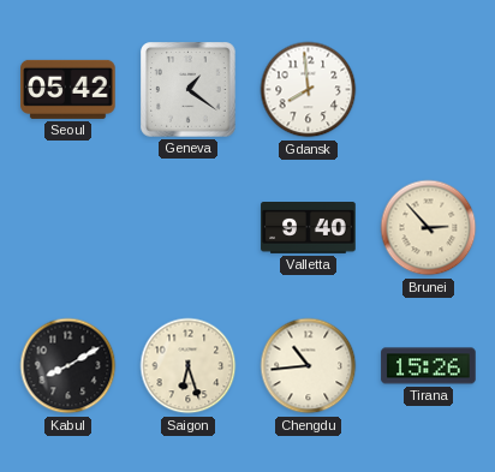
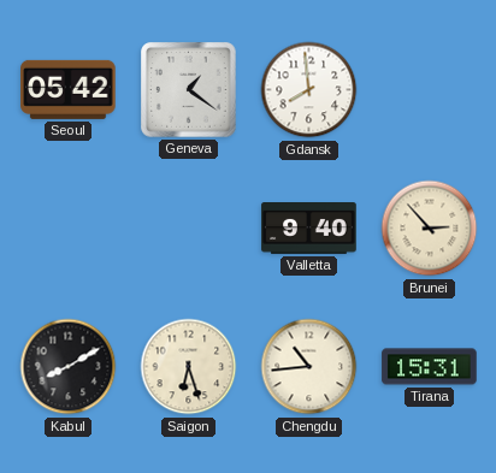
Tirana: 15:26 -> 15:31
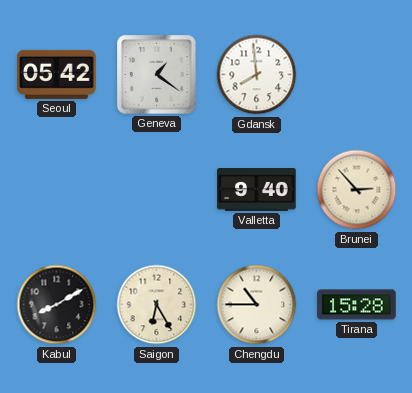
Saigon: 6:27 -> 6:25
Chengdu: 10:44 -> 10:45
Tirana: 15:31 -> 15:28
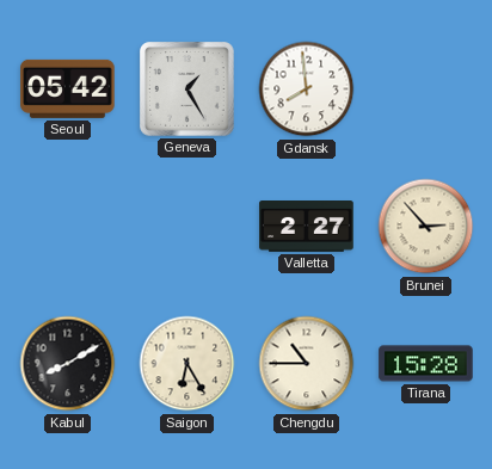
Geneva: 1:21 -> 1:25
Valletta: 9:40 -> 2:27
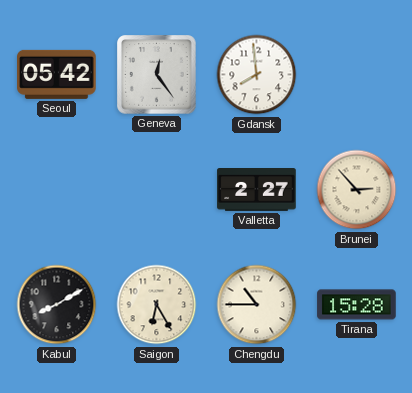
Geneva: 1:25 -> 12:24
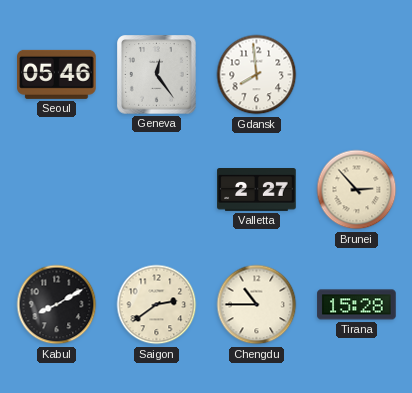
Seoul: 05:42 -> 05:46
Saigon: 6:25 -> 2:39
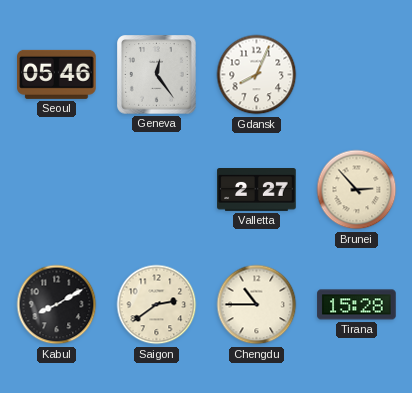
Gdansk: 7:59 -> 8:04
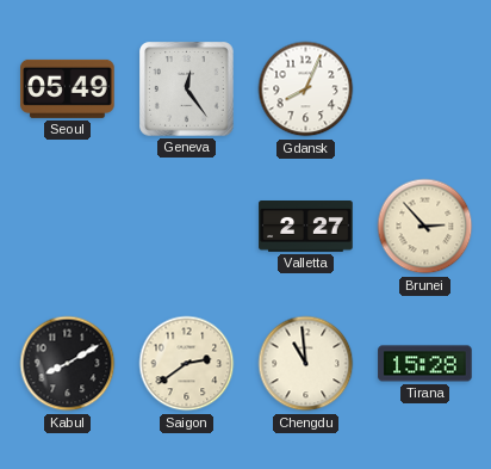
Seoul: 05:46 -> 05:49
Chengdu: 10:45 -> 10:59
